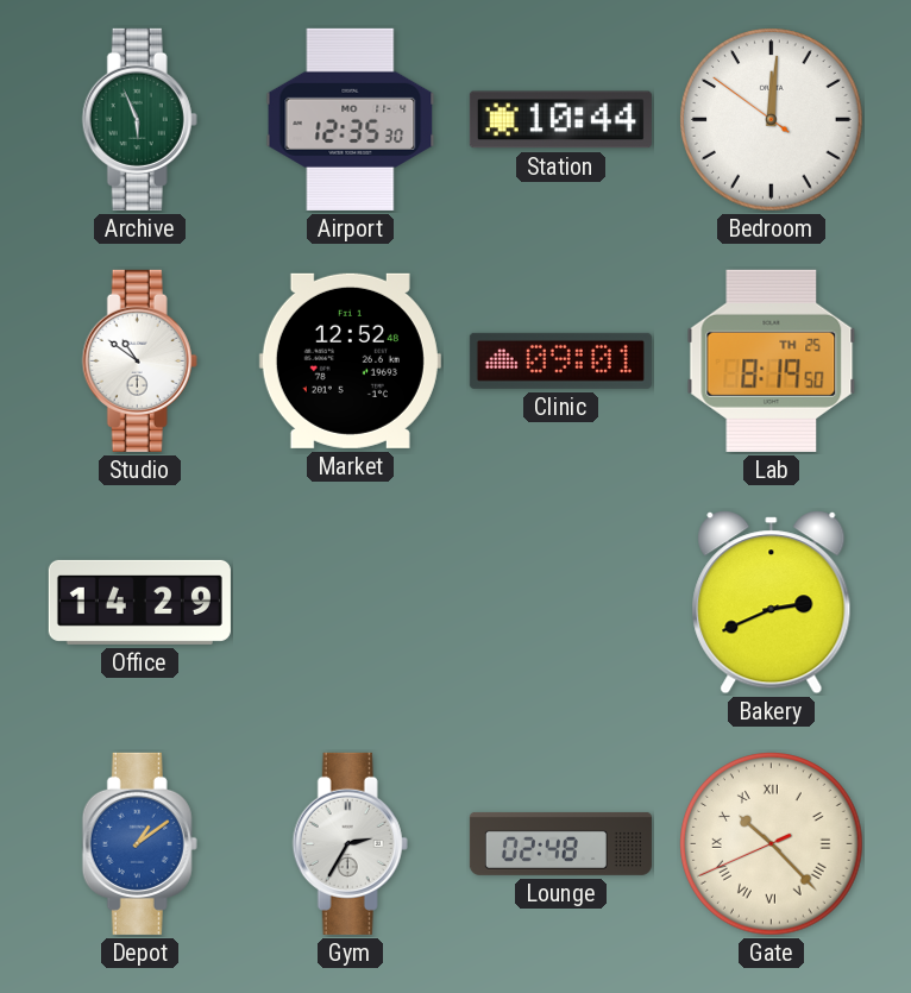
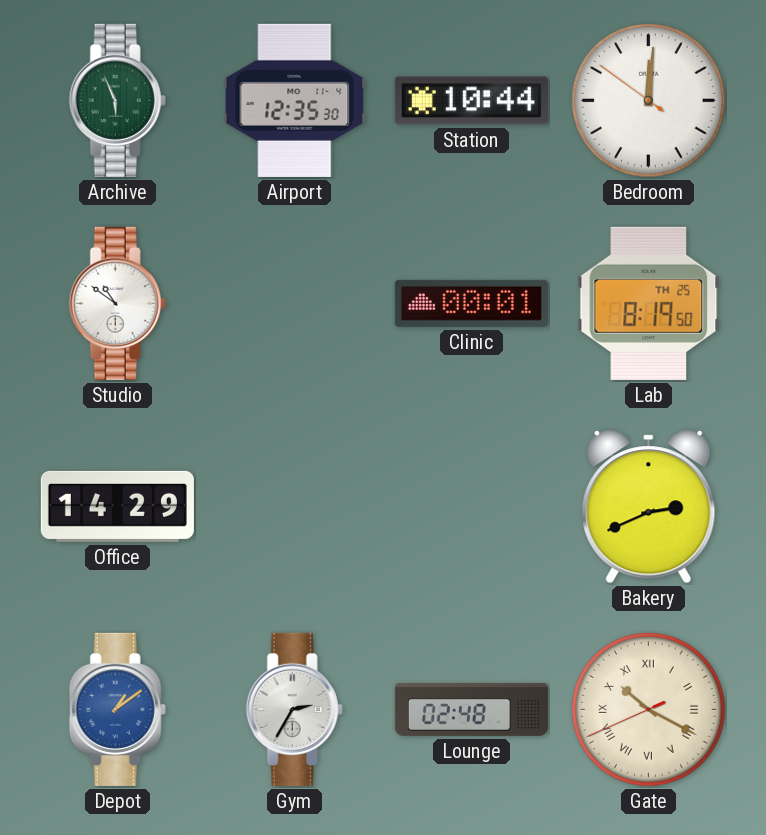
Market: 12:52 -> none
Clinic: 09:01 -> 00:01
Gate: 10:22 -> 10:19
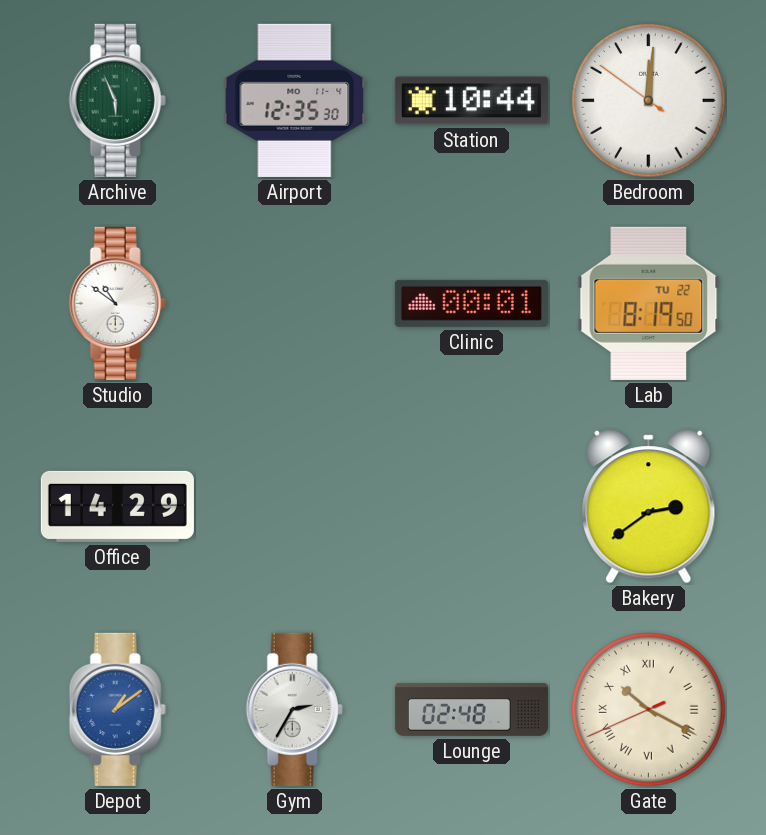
Lab date: TH 25 -> TU 22
Bakery: 2:41 -> 2:39
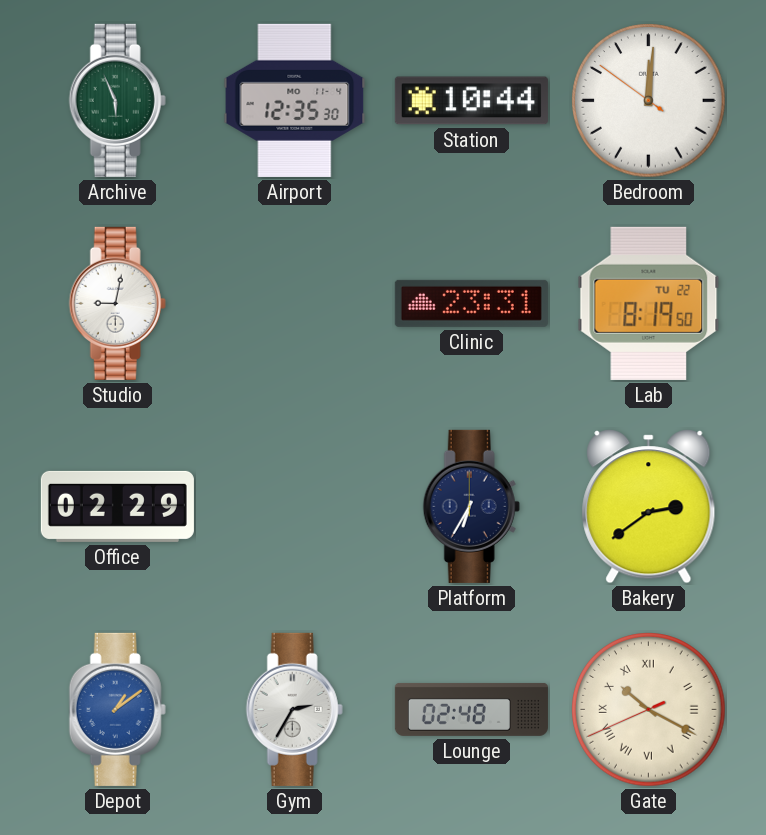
Studio: 10:51 -> 9:02
Clinic: 00:01 -> 23:31
Office: 14:29 -> 02:29
Platform: none -> 6:35
